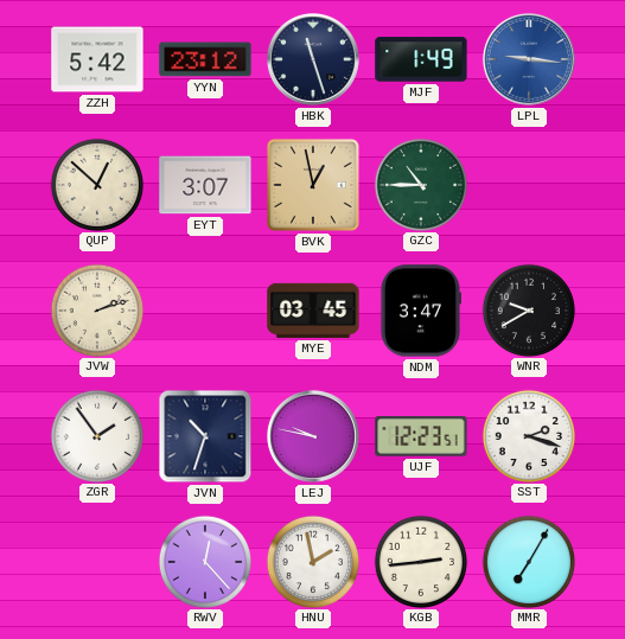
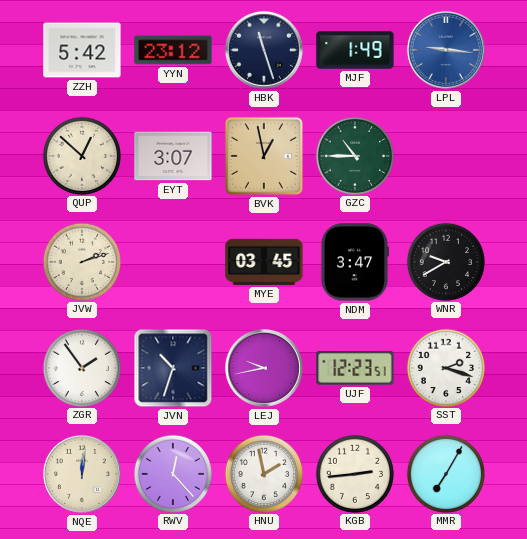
LEJ: 9:47 -> 9:43
NQE: none -> 12:01
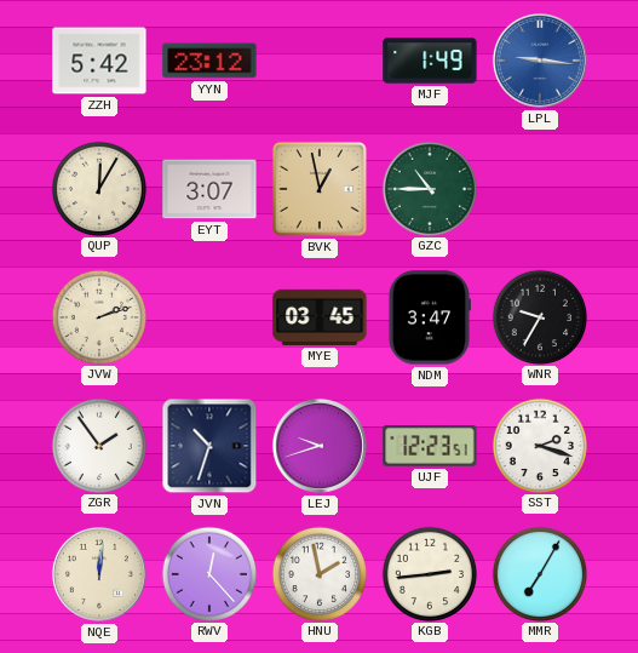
HBK: 11:27 -> none
QUP: 12:52 -> 12:05
WNR: 9:40 -> 9:35
LEJ: 9:43 -> 9:42
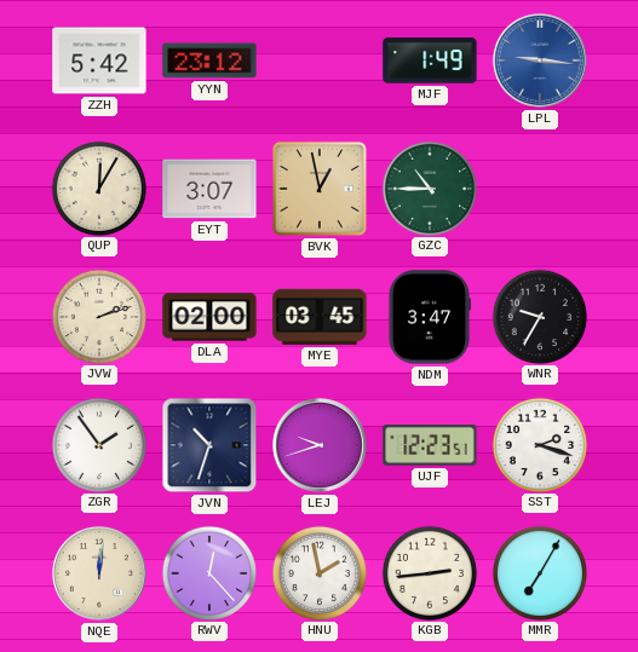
DLA: none -> 02:00
